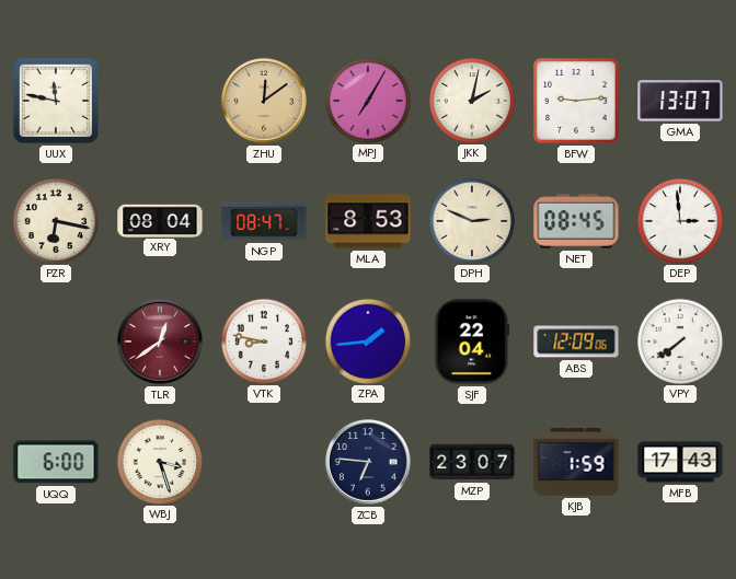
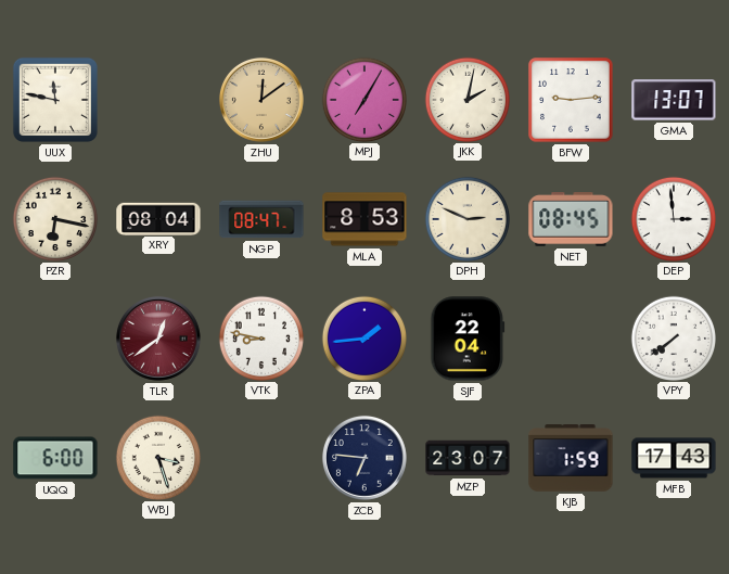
ABS: 12:09 -> none
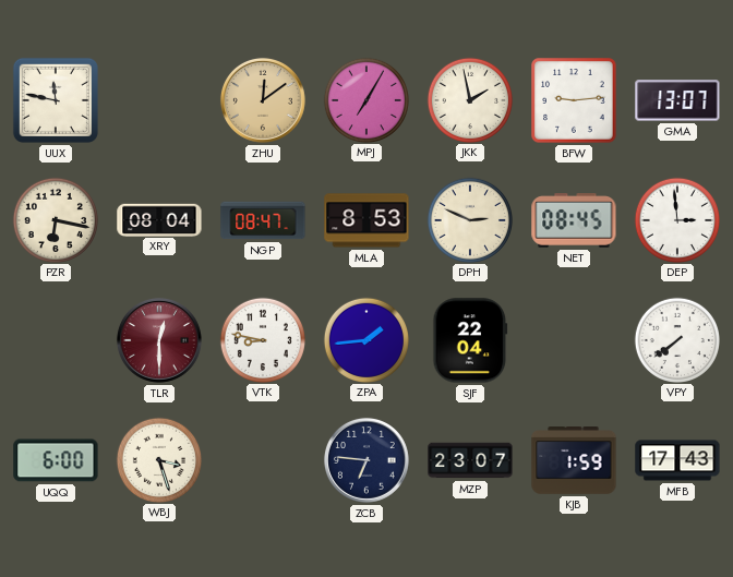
JKK: 2:02 -> 1:58
TLR: 12:39 -> 12:30
